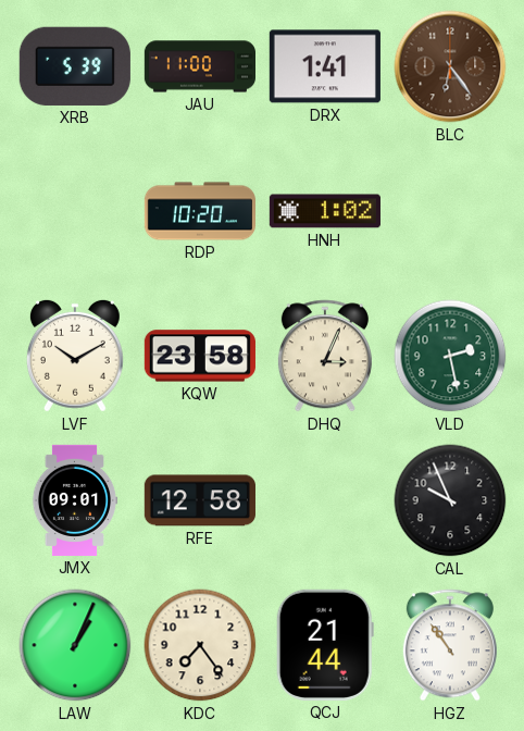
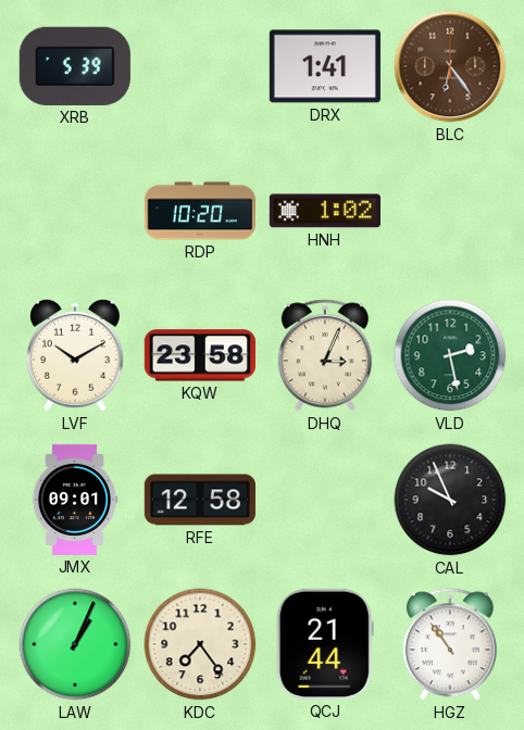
JAU: 11:00 -> none
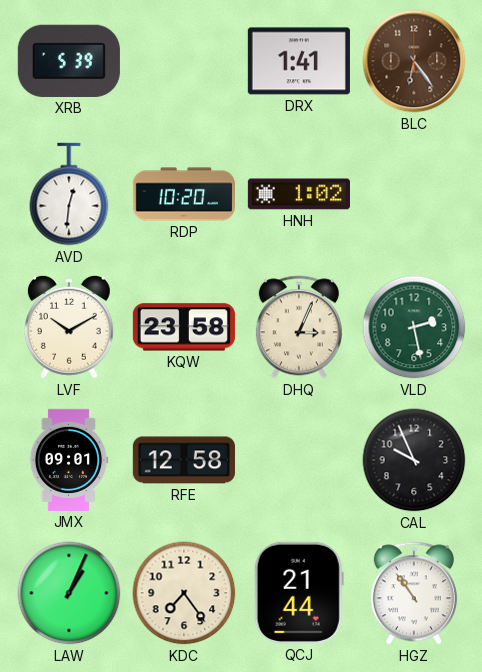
AVD: none -> 12:31
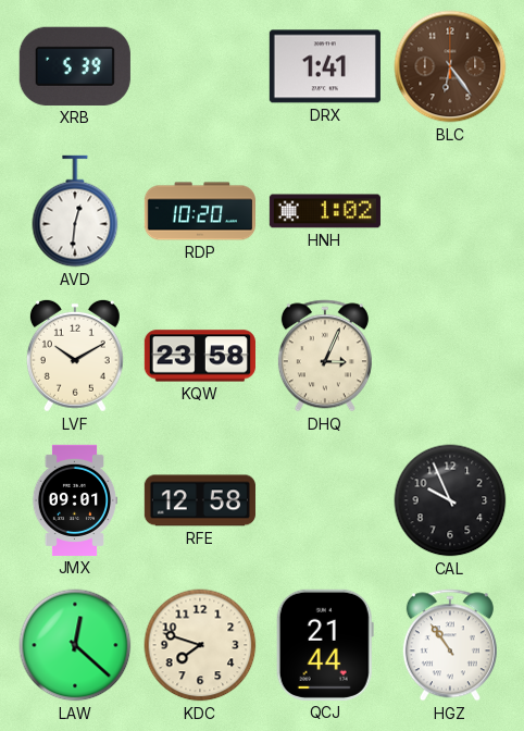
VLD: 2:28 -> none
LAW: 1:04 -> 12:22
KDC: 7:24 -> 7:48
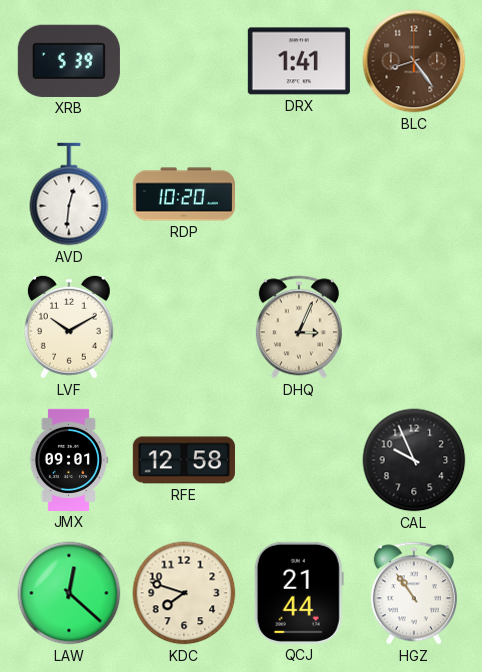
BLC: 6:24 -> 8:24
HNH: 1:02 -> none
KQW: 23:58 -> none
